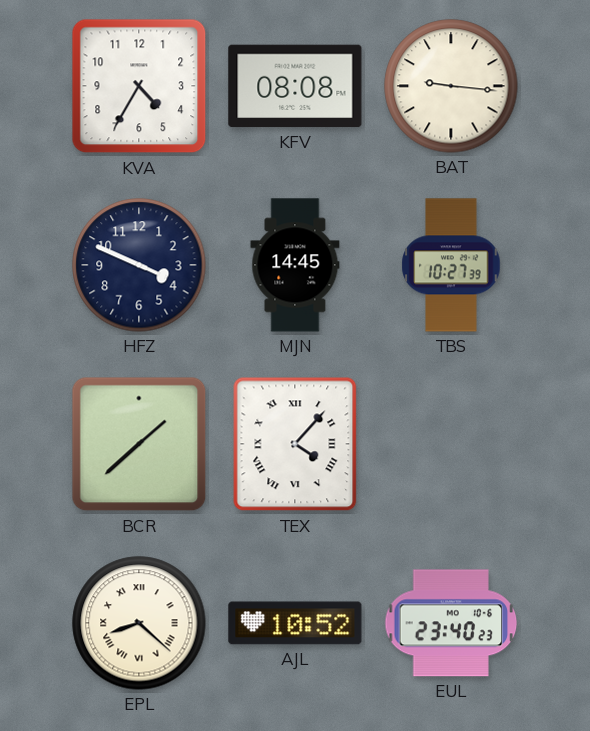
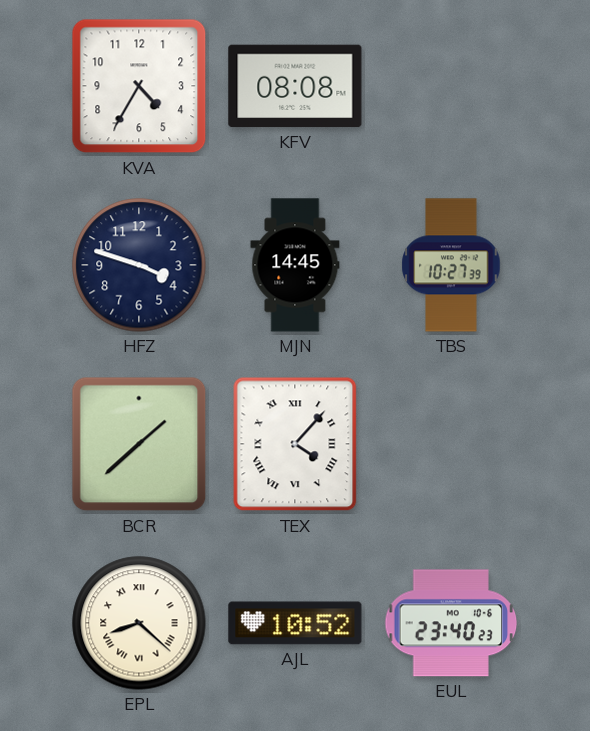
BAT: 9:16 -> none
HFZ: 3:49 -> 3:48
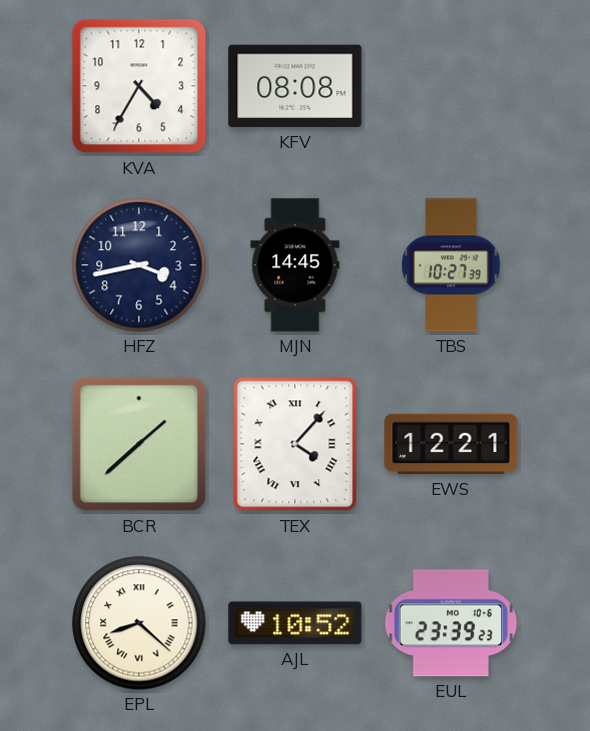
HFZ: 3:48 -> 3:43
EWS: none -> 12:21
EUL: 23:40 -> 23:39
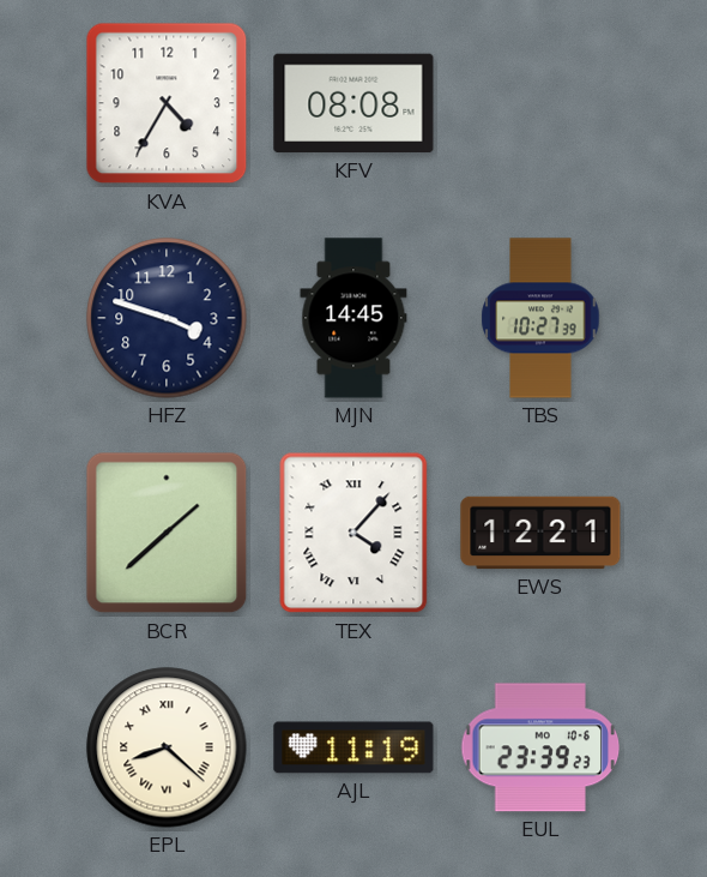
HFZ: 3:43 -> 3:48
AJL: 10:52 -> 11:19
